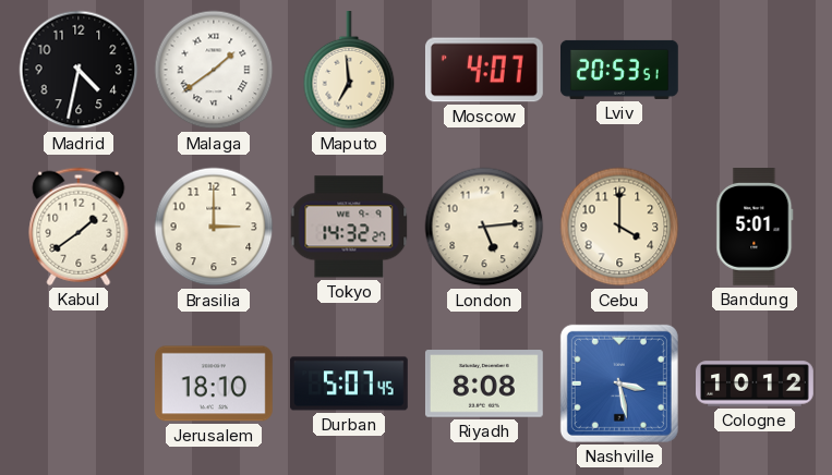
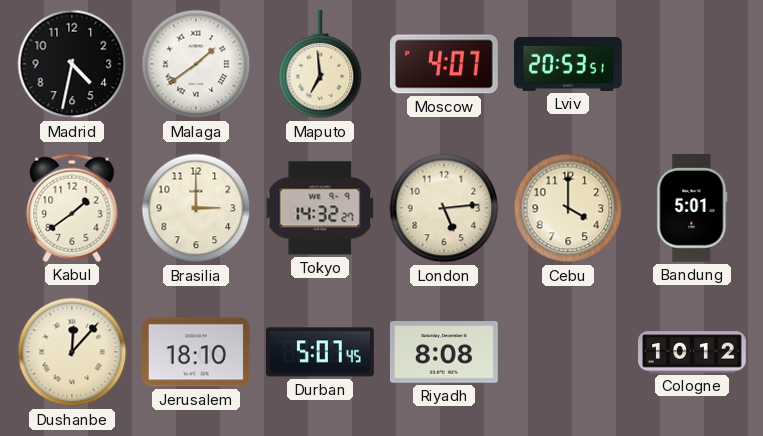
Dushanbe: none -> 12:07
Nashville: 3:28 -> none
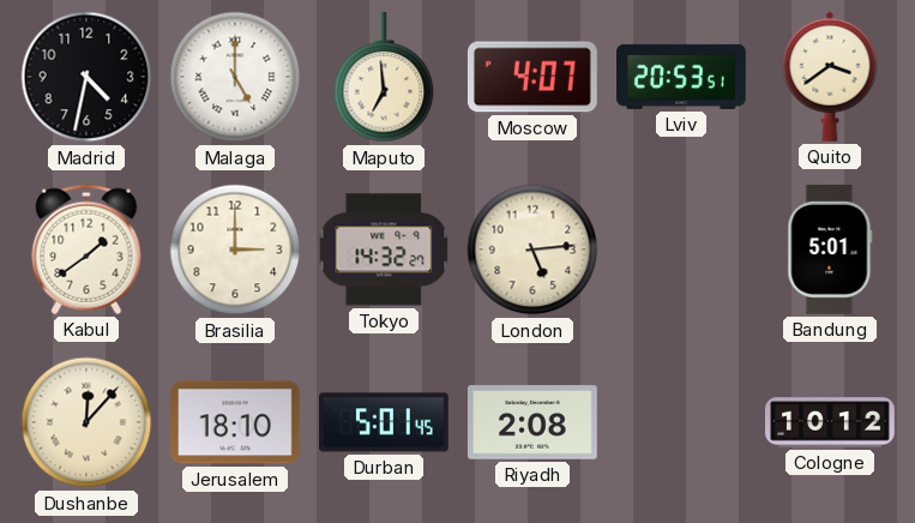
Malaga: 1:39 -> 5:00
Quito: none -> 3:39
Cebu: 4:00 -> none
Durban: 5:07 -> 5:01
Riyadh: 8:08 -> 2:08
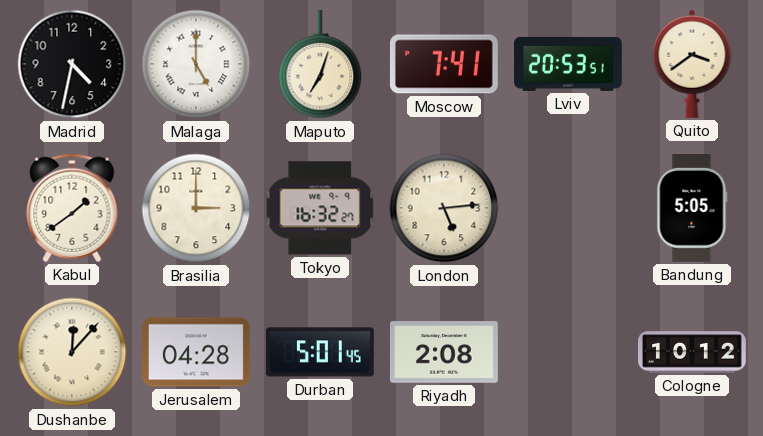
Maputo: 6:59 -> 7:03
Moscow: 4:07 -> 7:41
Tokyo: 14:32 -> 16:32
Bandung: 5:01 -> 5:05
Jerusalem: 18:10 -> 04:28
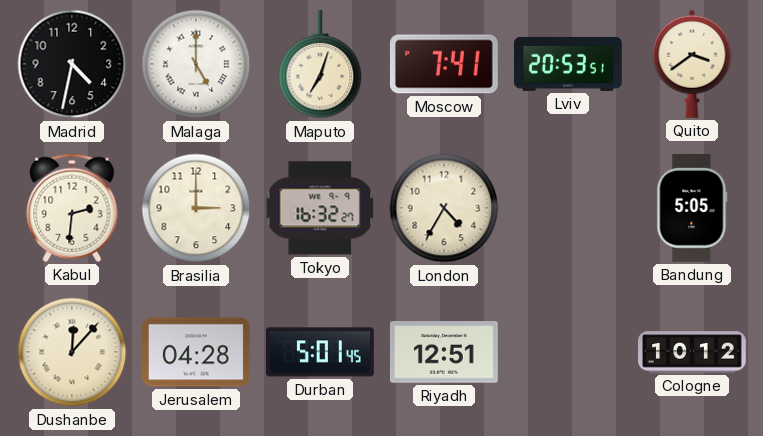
Kabul: 1:39 -> 2:31
London: 5:14 -> 4:35
Riyadh: 2:08 -> 12:51
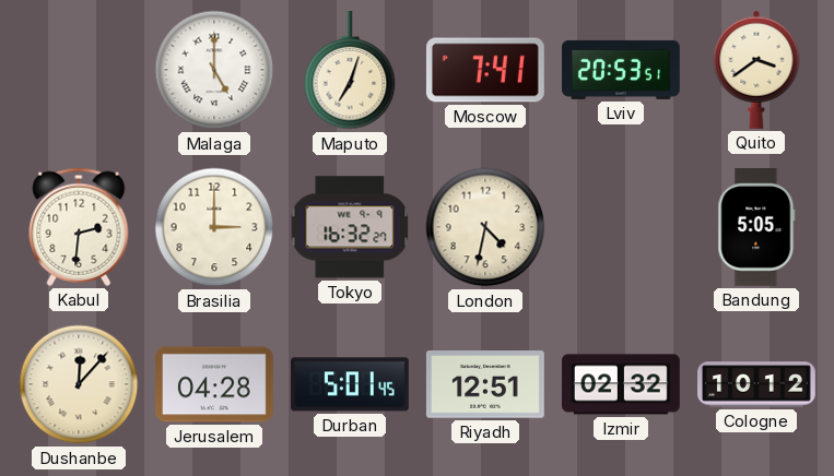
Madrid: 4:32 -> none
London: 4:35 -> 4:32
Izmir: none -> 02:32
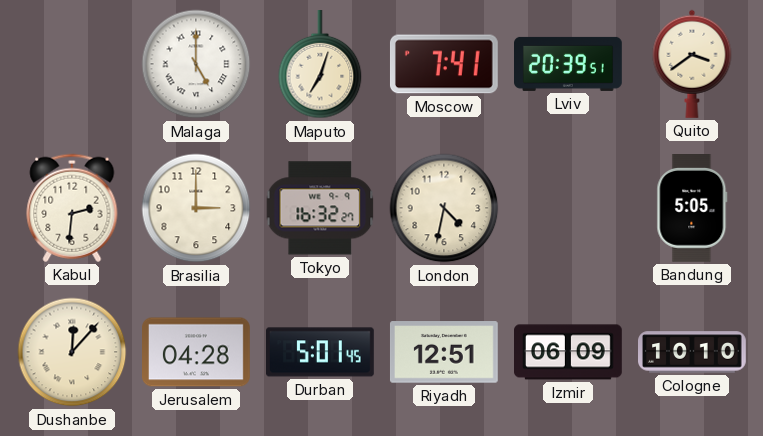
Lviv: 20:53 -> 20:39
Izmir: 02:32 -> 06:09
Cologne: 10:12 -> 10:10
